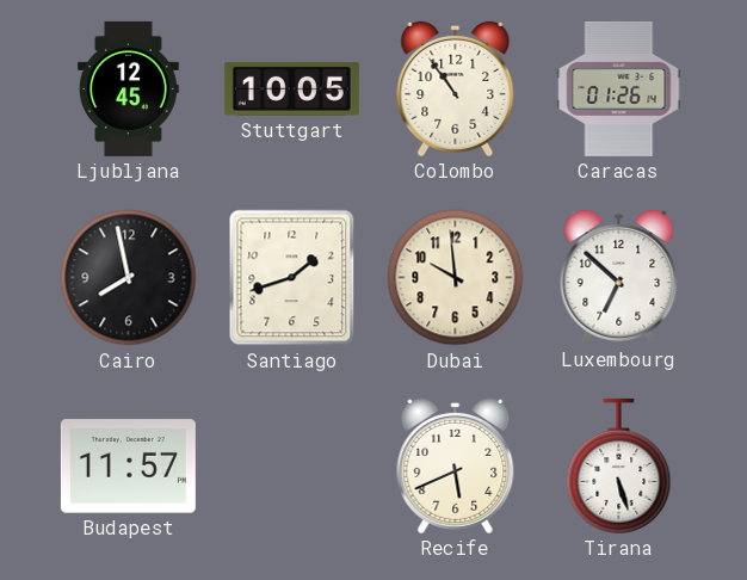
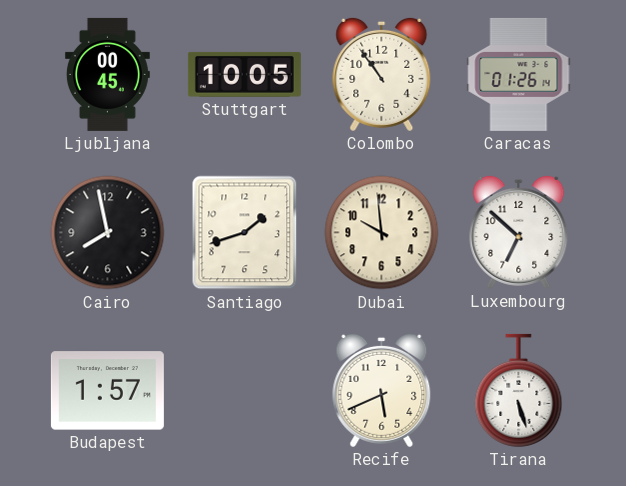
Ljubljana: 12:45 -> 00:45
Budapest: 11:57 -> 1:57
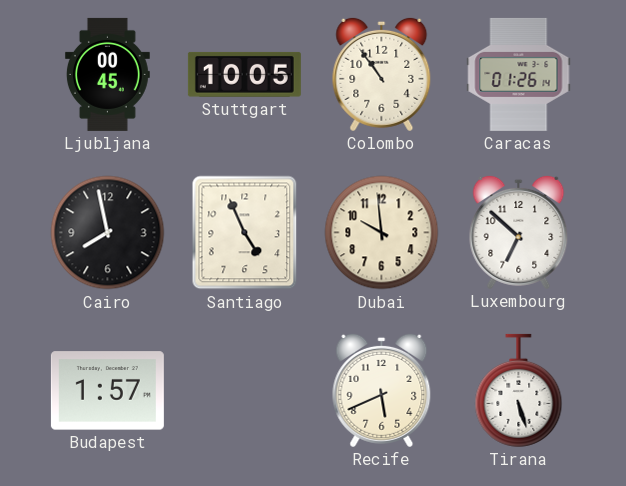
Santiago: 1:42 -> 4:56
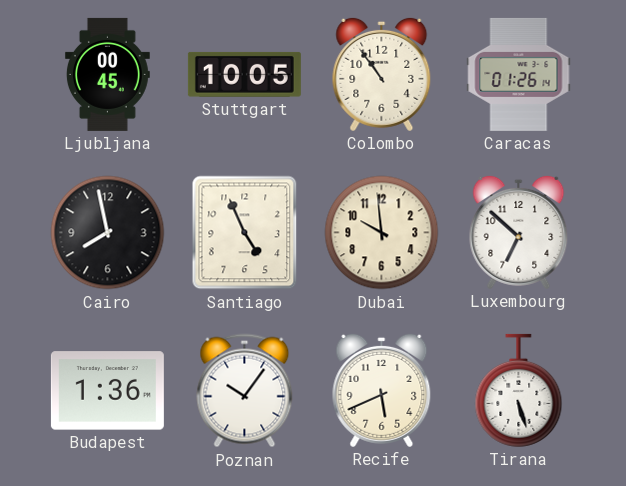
Budapest: 1:57 -> 1:36
Poznan: none -> 10:06
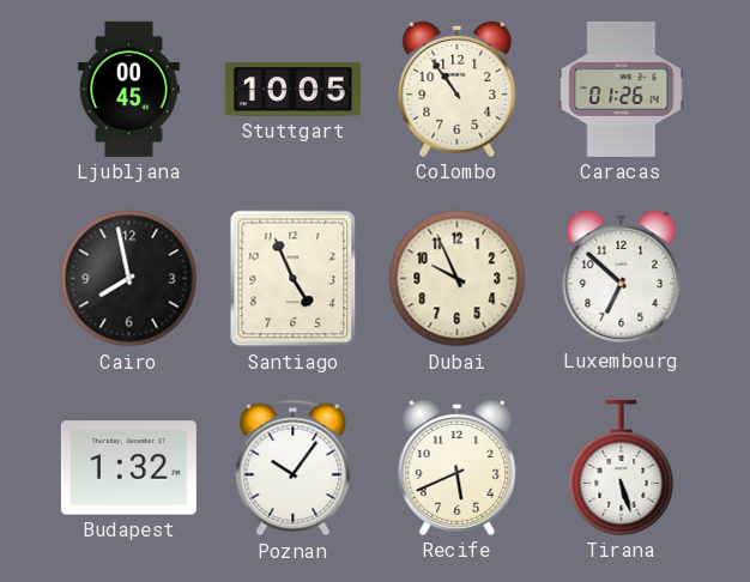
Dubai: 9:59 -> 9:56
Budapest: 1:36 -> 1:32
